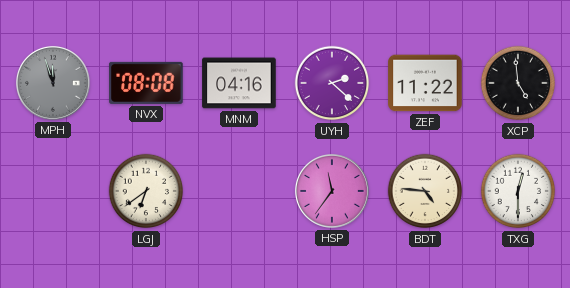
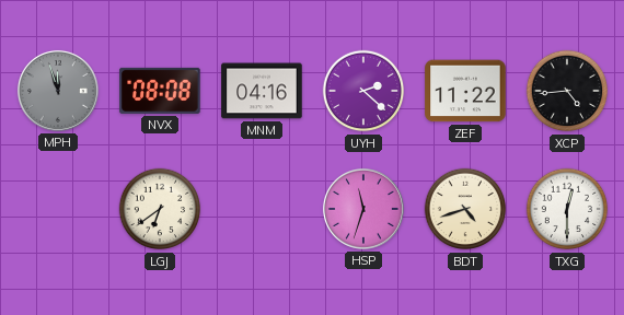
XCP: 4:59 -> 4:44
HSP: 11:36 -> 11:33
BDT: 4:46 -> 4:42
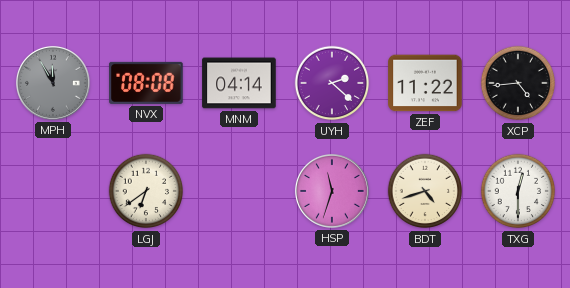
MPH: 11:57 -> 11:55
MNM: 04:16 -> 04:14
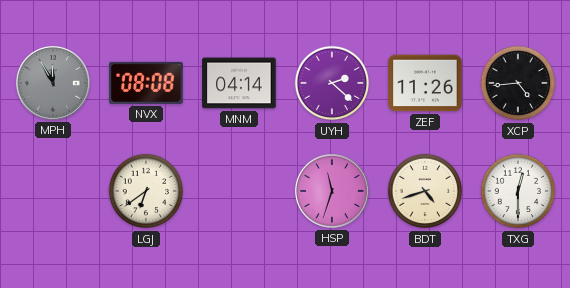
ZEF: 11:22 -> 11:26
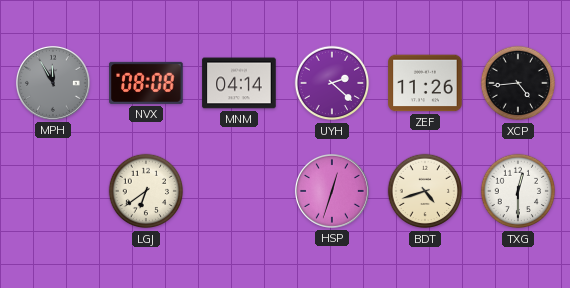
HSP: 11:33 -> 12:33
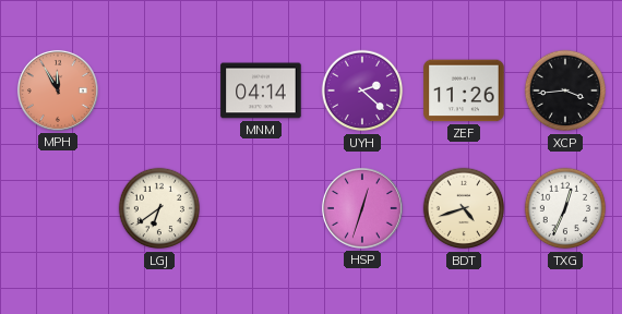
MPH dial: grey -> salmon
NVX: 08:08 -> none
XCP: 4:44 -> 3:44
TXG: 12:30 -> 12:34
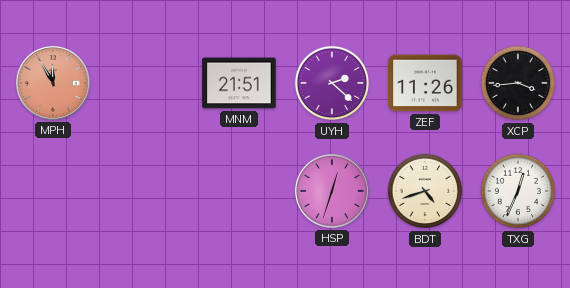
MNM: 04:14 -> 21:51
LGJ: 6:39 -> none
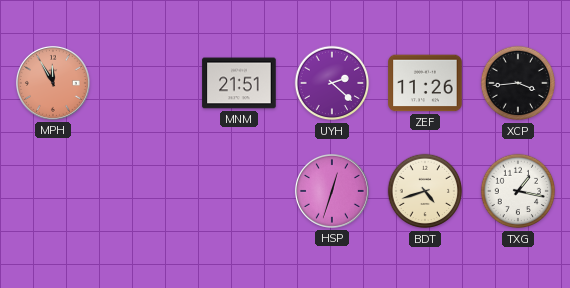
TXG: 12:34 -> 1:17
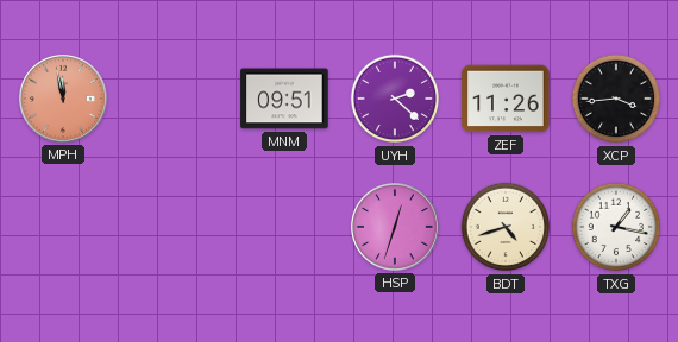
MPH: 11:55 -> 11:58
MNM: 21:51 -> 09:51
